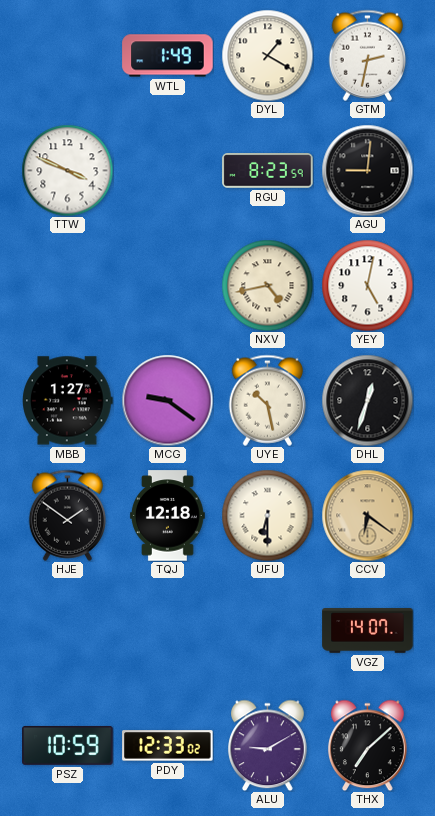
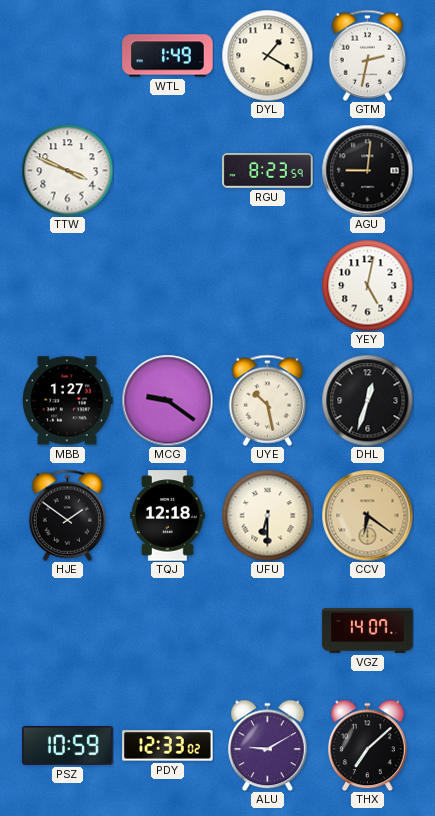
NXV: 4:43 -> none
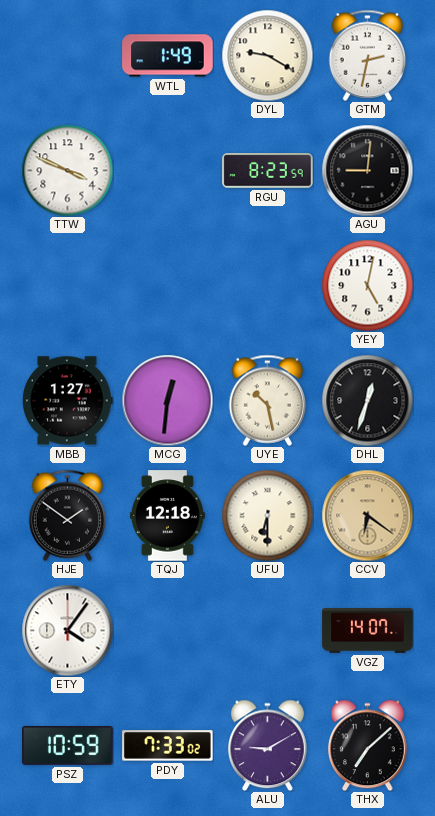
DYL: 1:20 -> 9:20
MCG: 9:21 -> 12:31
ETY: none -> 4:06
PDY: 12:33 -> 7:33
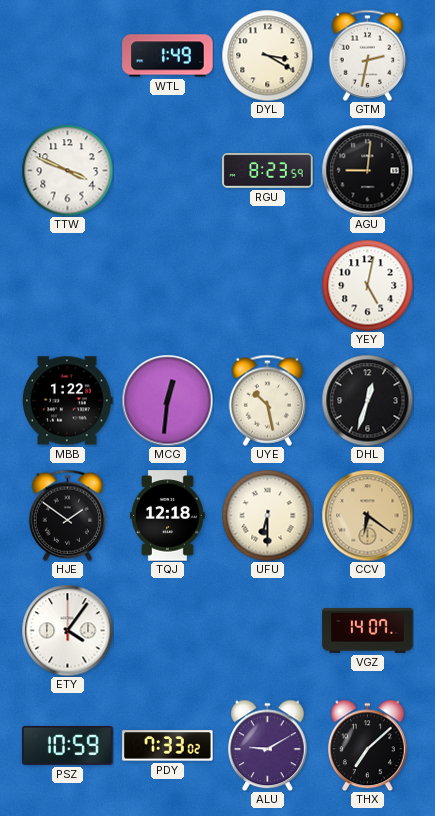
DYL: 9:20 -> 3:20
MBB: 1:27 -> 1:22
